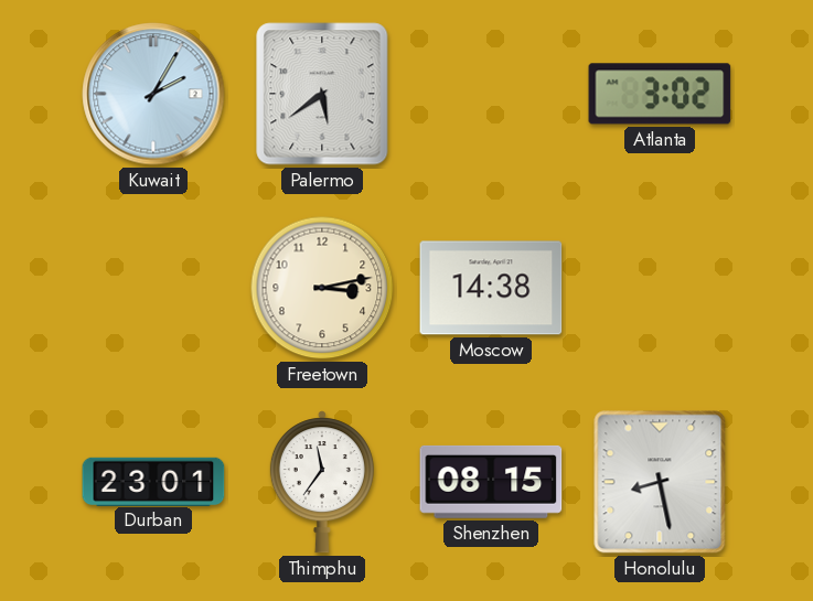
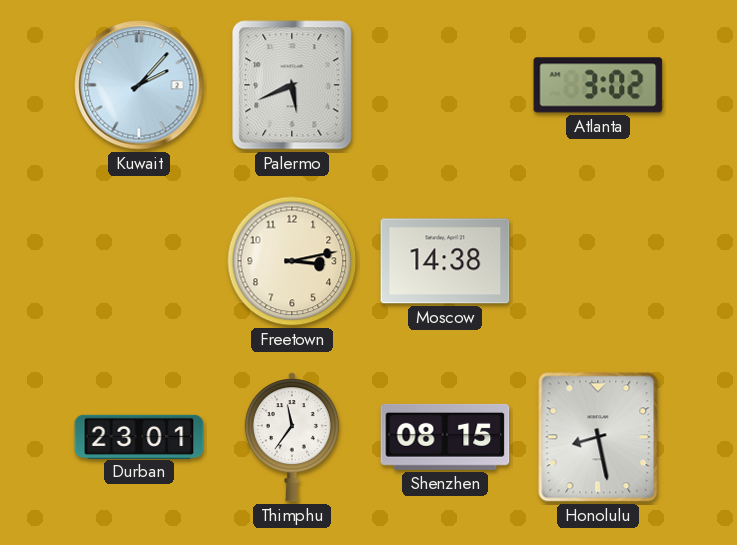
Kuwait: 2:05 -> 2:07
Palermo: 5:39 -> 5:41
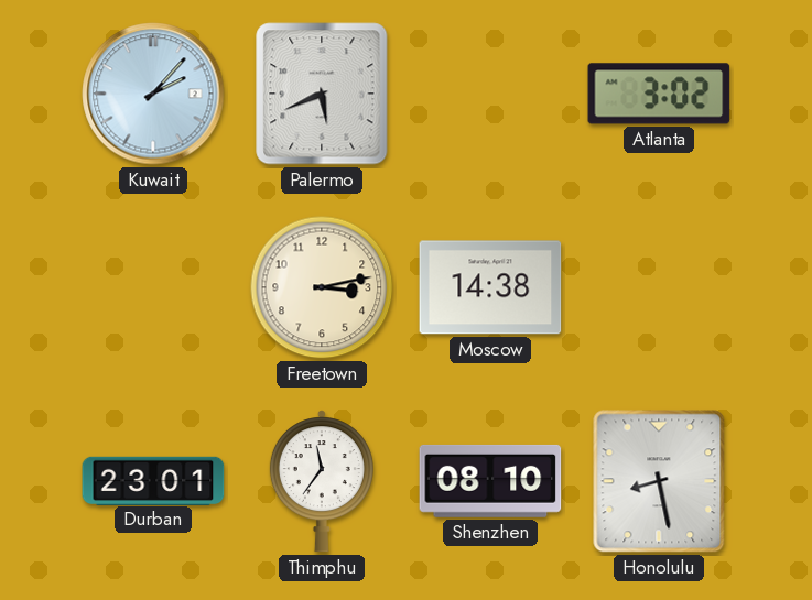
Shenzhen: 08:15 -> 08:10
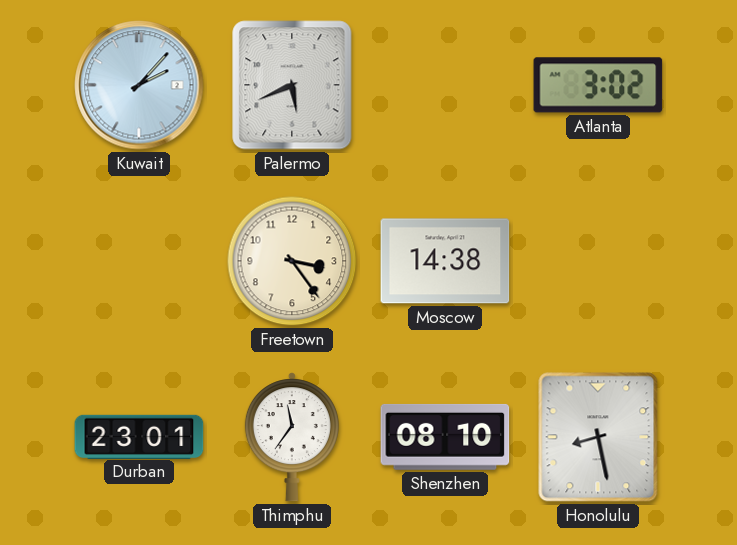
Freetown: 3:13 -> 3:24
